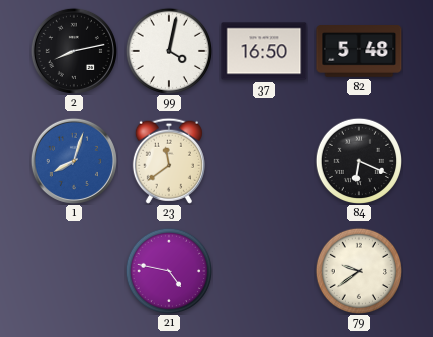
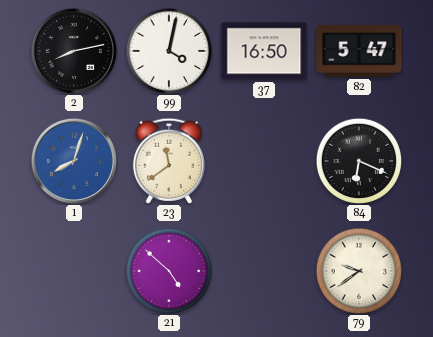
82: 5:48 -> 5:47
21: 4:47 -> 4:52
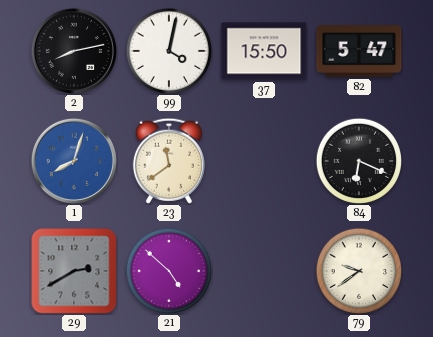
37: 16:50 -> 15:50
29: none -> 2:40
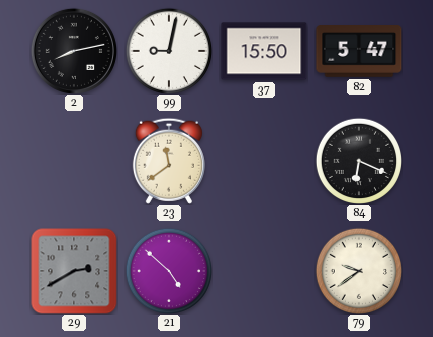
99: 4:02 -> 9:02
1: 8:03 -> none
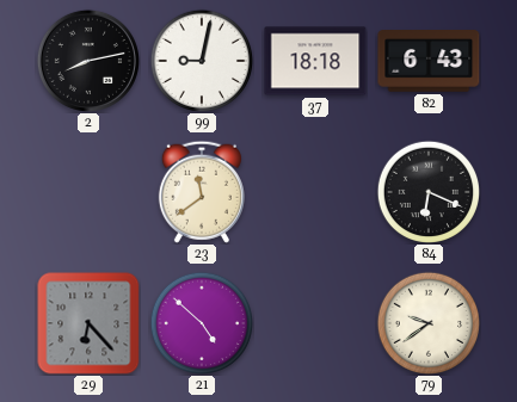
37: 15:50 -> 18:18
82: 5:47 -> 6:43
29: 2:40 -> 6:23
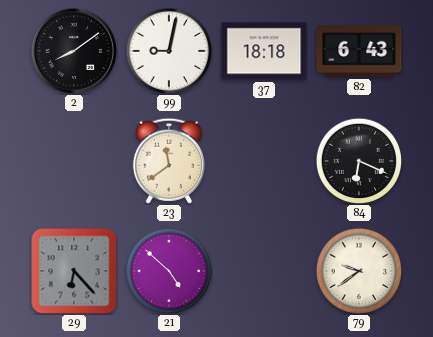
2: 8:13 -> 8:09
